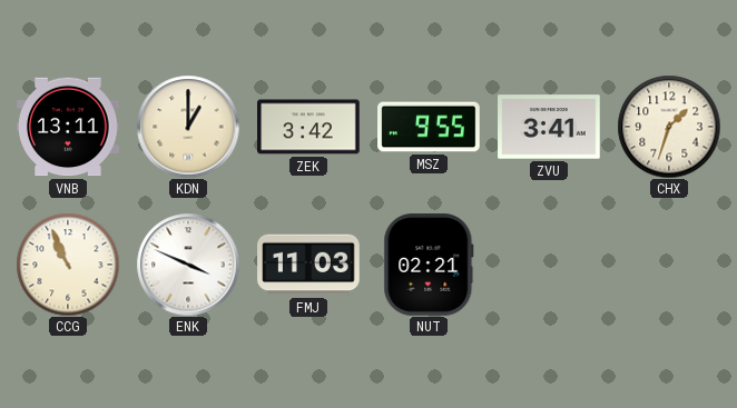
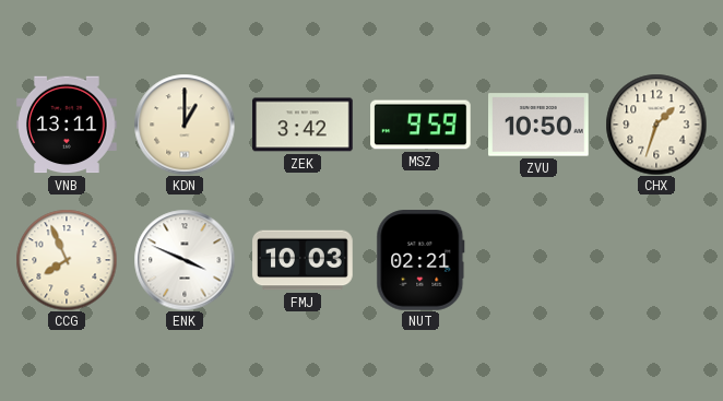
MSZ: 9:55 -> 9:59
ZVU: 3:41 -> 10:50
CCG: 10:56 -> 7:56
FMJ: 11:03 -> 10:03
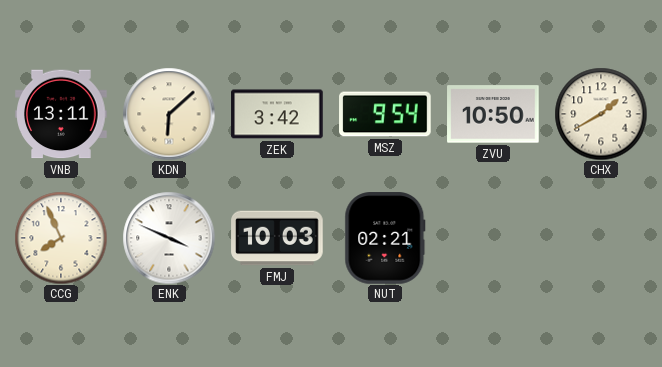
KDN: 1:00 -> 6:08
MSZ: 9:59 -> 9:54
CHX: 1:33 -> 1:40
